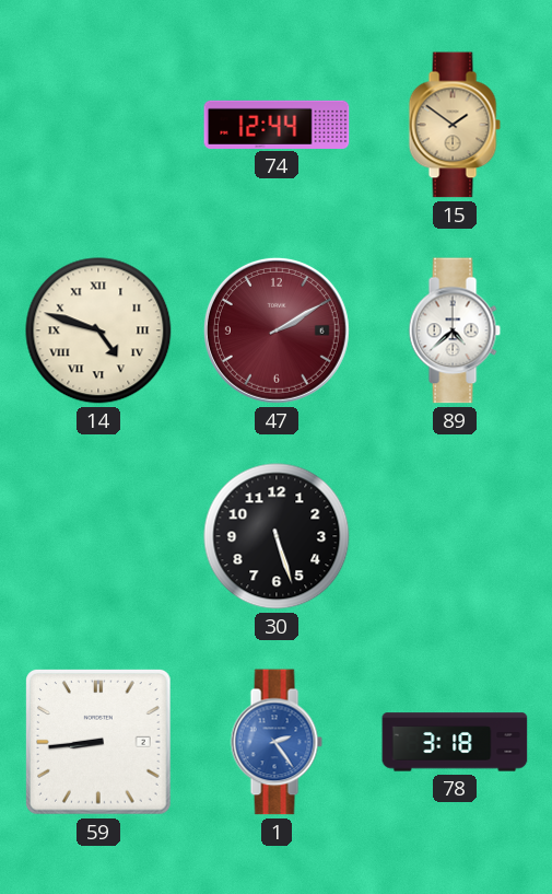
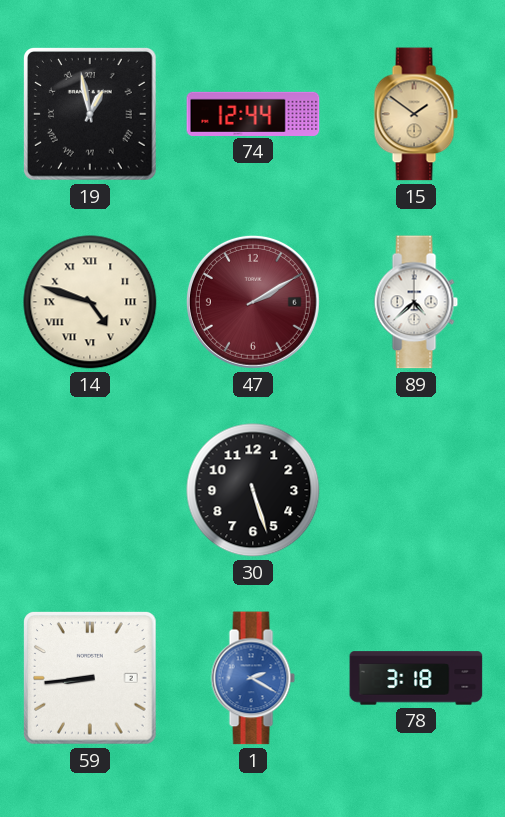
19: none -> 12:58
1: 2:24 -> 2:20
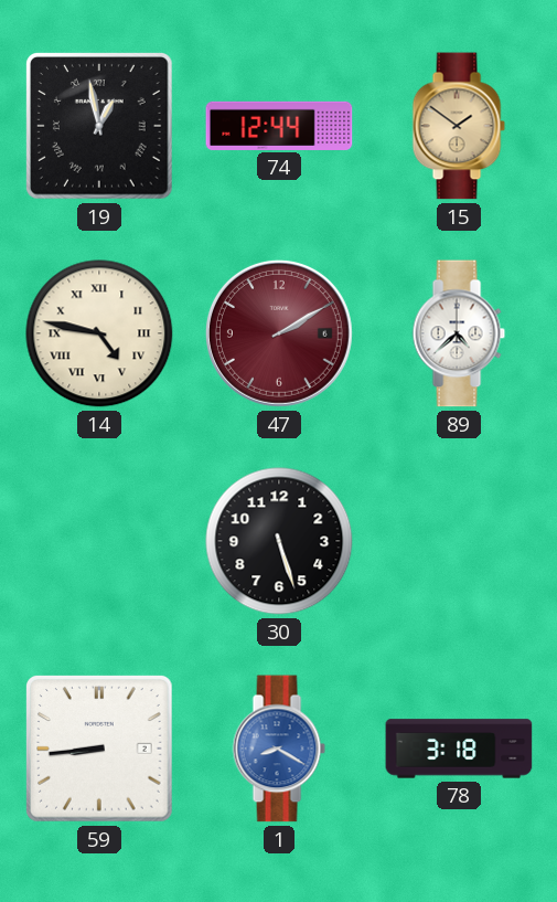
14: 4:48 -> 4:47
1: 2:20 -> 8:20
